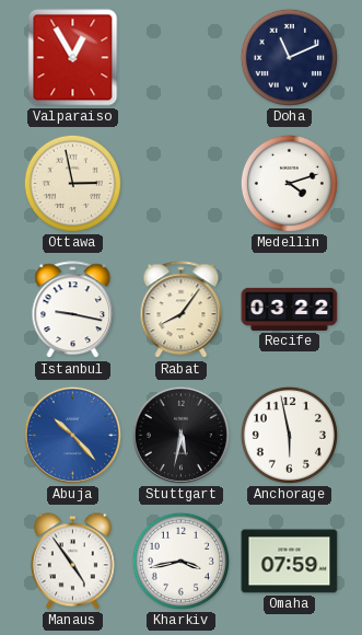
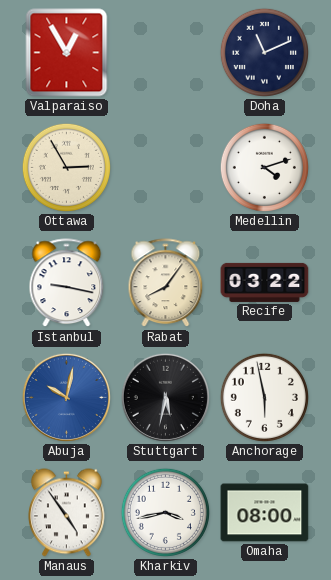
Ottawa: 2:58 -> 2:55
Abuja: 10:23 -> 10:02
Omaha: 07:59 -> 08:00
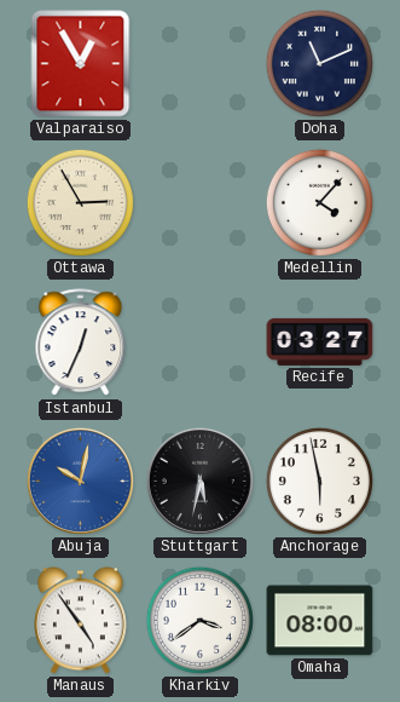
Medellin: 4:12 -> 4:07
Istanbul: 9:17 -> 12:34
Rabat: 8:06 -> none
Recife: 03:22 -> 03:27
Kharkiv: 3:43 -> 3:39
